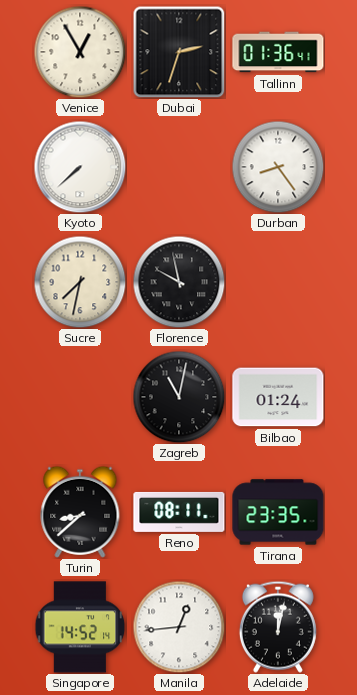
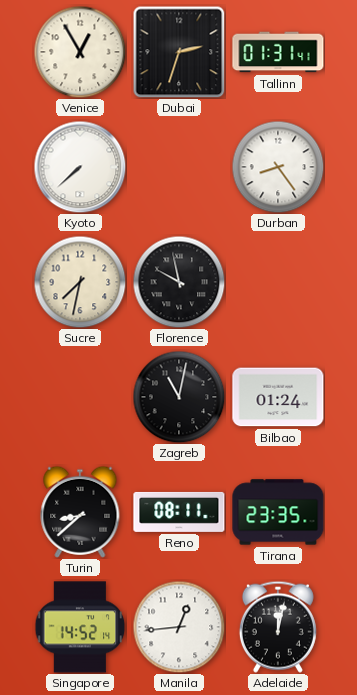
Tallinn: 01:36 -> 01:31
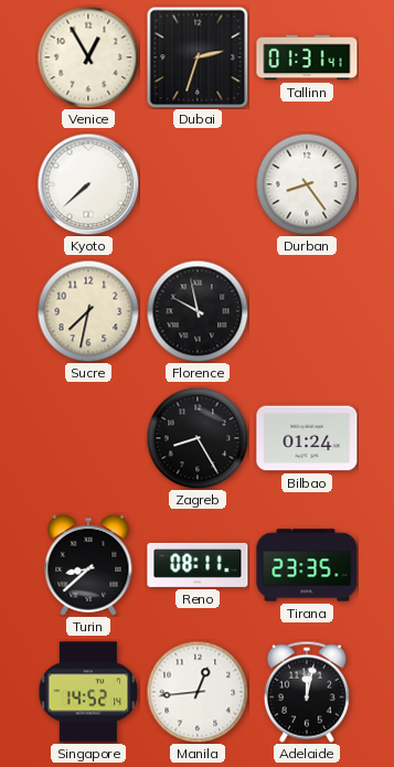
Zagreb: 11:02 -> 8:25
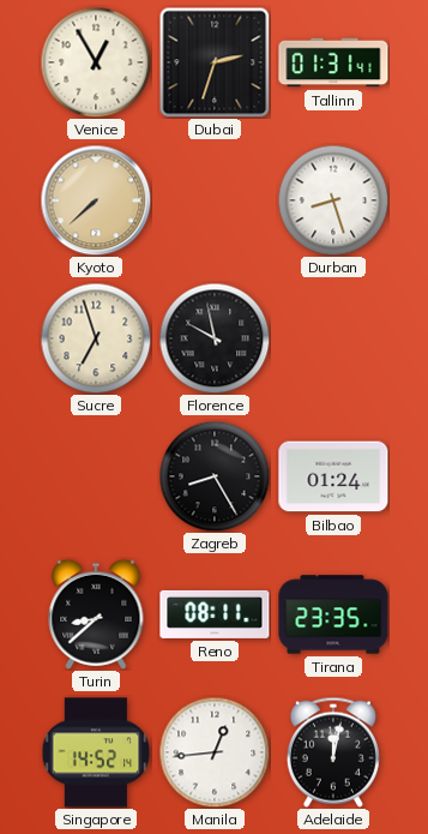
Kyoto dial: white -> champagne
Durban: 8:24 -> 8:27
Sucre: 7:32 -> 6:57
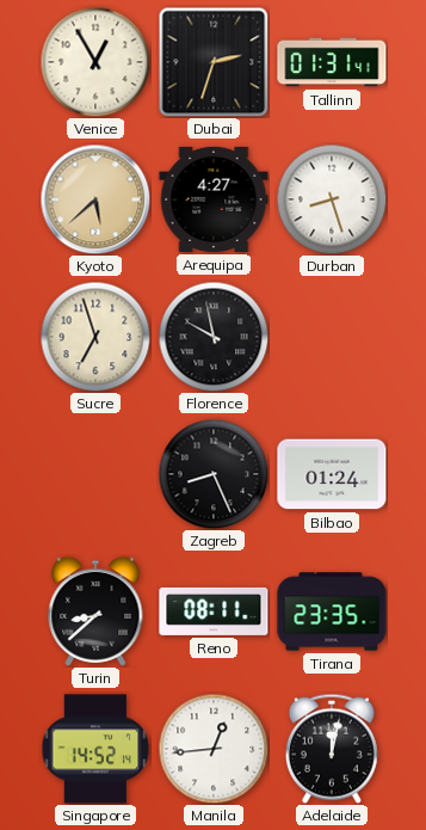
Kyoto: 7:38 -> 5:38
Arequipa: none -> 4:27
Zagreb: 8:25 -> 8:26
